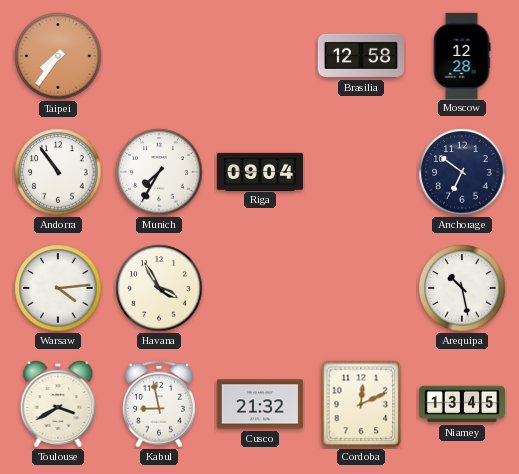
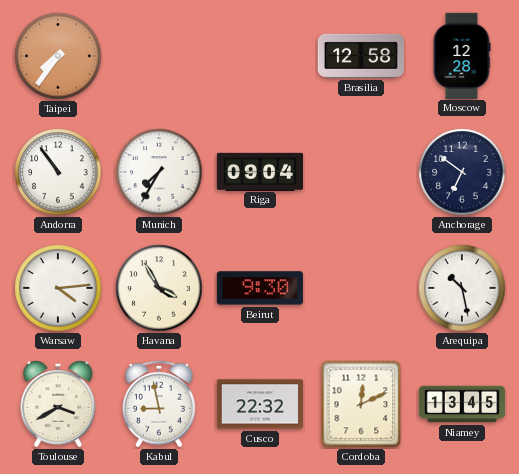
Beirut: none -> 9:30
Cusco: 21:32 -> 22:32
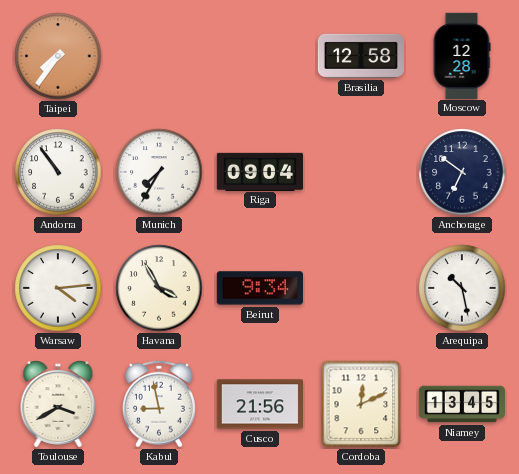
Beirut: 9:30 -> 9:34
Cusco: 22:32 -> 21:56
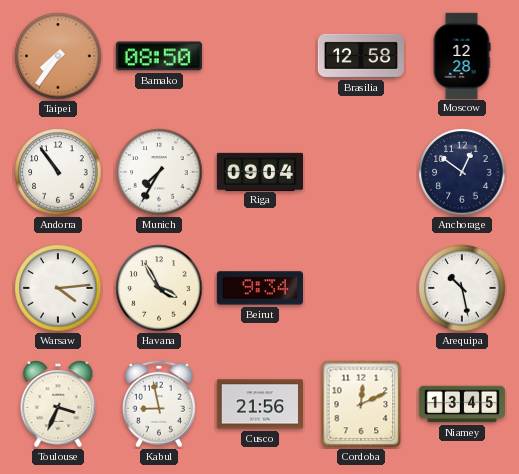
Bamako: none -> 08:50
Anchorage: 6:51 -> 12:51
Toulouse: 3:40 -> 3:34
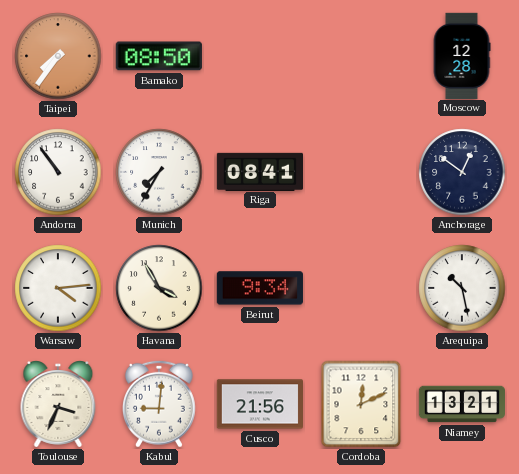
Brasilia: 12:58 -> none
Riga: 09:04 -> 08:41
Kabul: 8:58 -> 9:01
Niamey: 13:45 -> 13:21
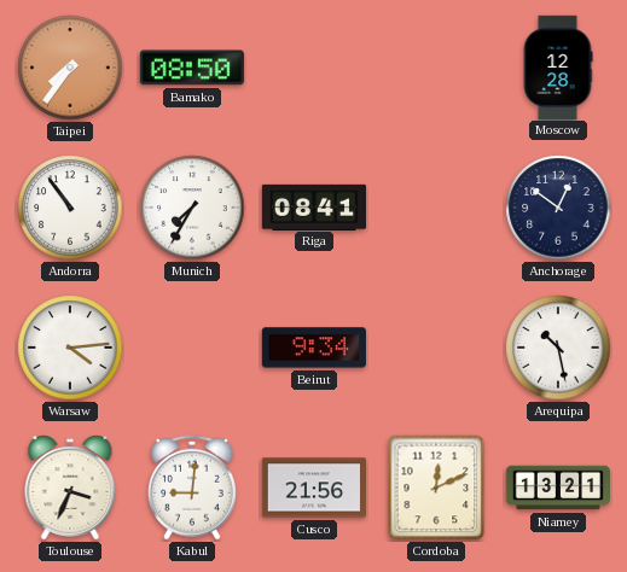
Havana: 3:55 -> none
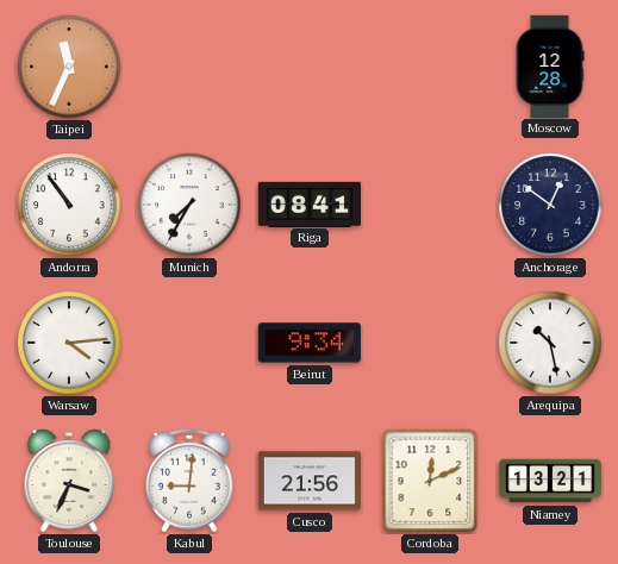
Taipei: 7:36 -> 11:34
Bamako: 08:50 -> none
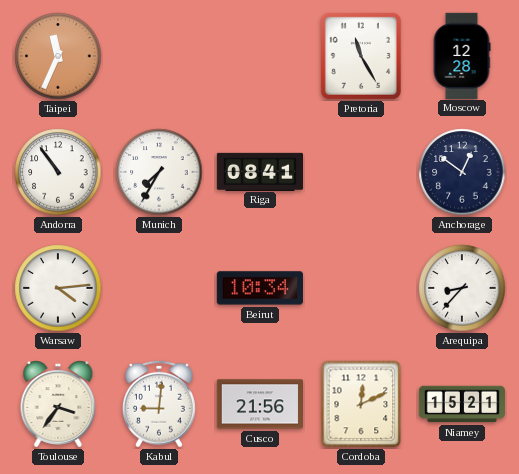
Pretoria: none -> 11:25
Beirut: 9:34 -> 10:34
Arequipa: 10:28 -> 8:37
Toulouse: 3:34 -> 3:36
Niamey: 13:21 -> 15:21
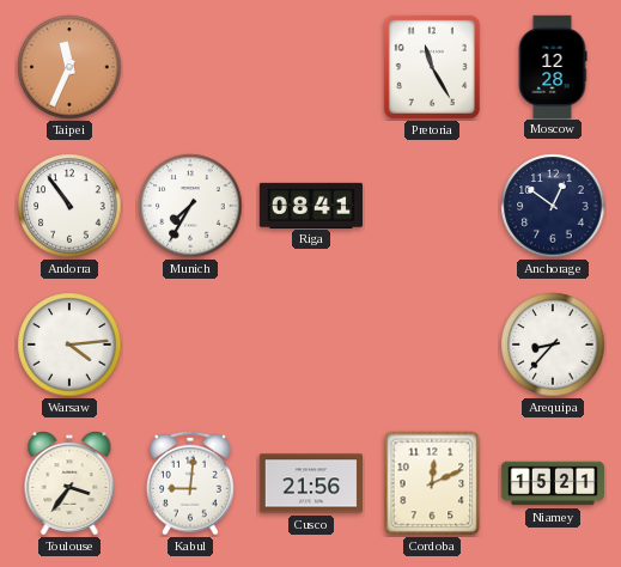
Beirut: 10:34 -> none
